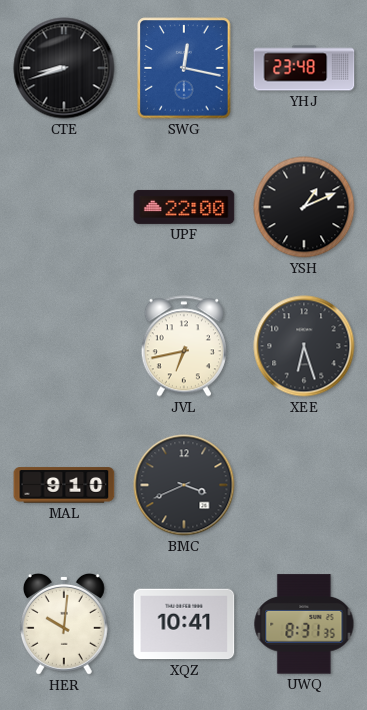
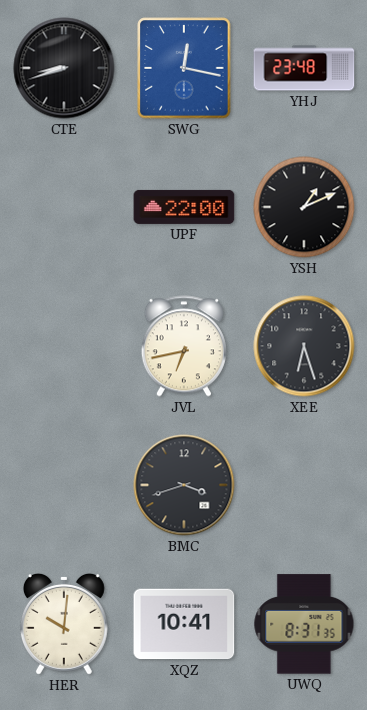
MAL: 9:10 -> none
BMC: 3:41 -> 3:42
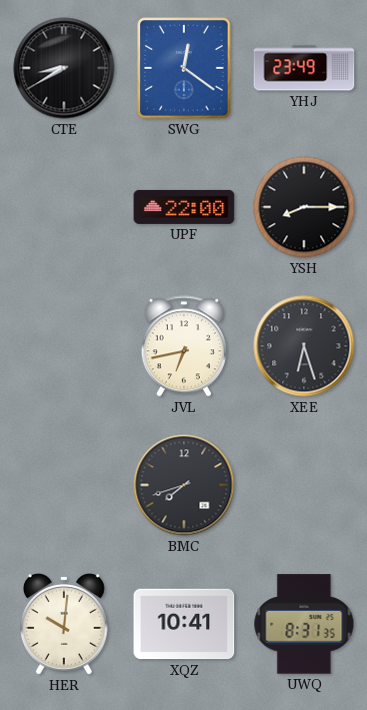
CTE: 8:42 -> 8:40
SWG: 12:17 -> 12:21
YHJ: 23:48 -> 23:49
YSH: 1:11 -> 8:15
BMC: 3:42 -> 7:42
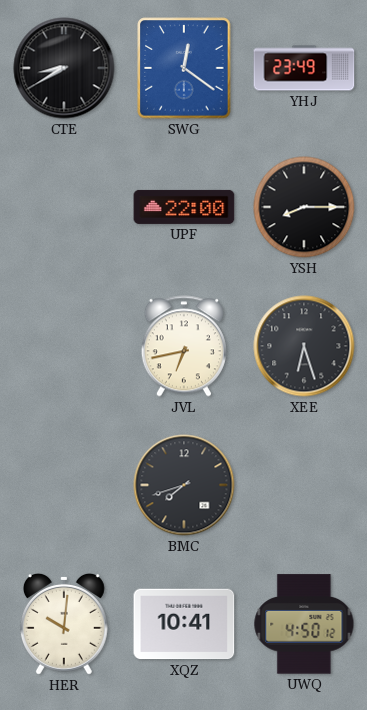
UWQ: 8:31 -> 4:50
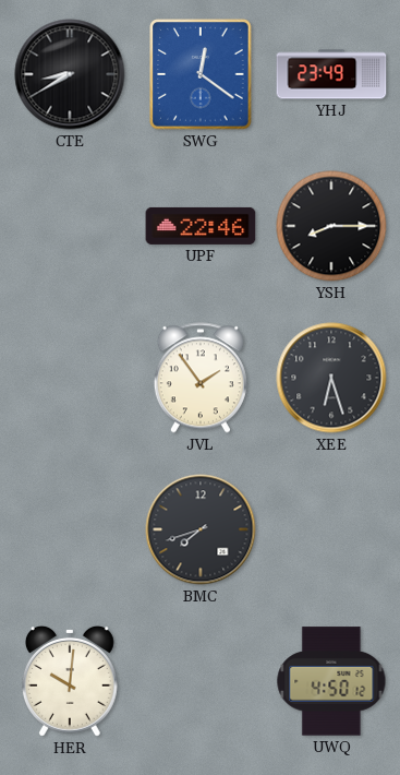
UPF: 22:00 -> 22:46
JVL: 6:43 -> 1:54
XQZ: 10:41 -> none
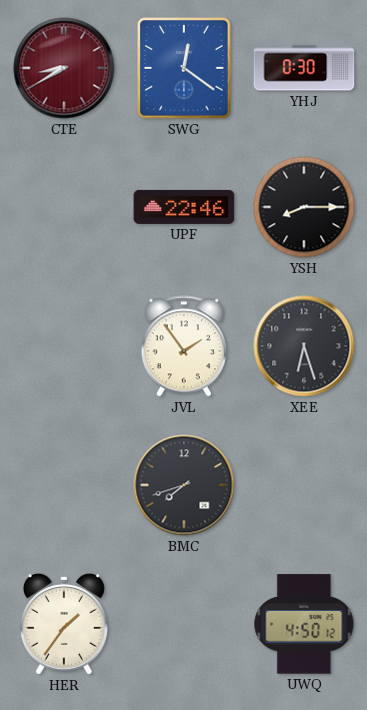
CTE dial: black -> burgundy
YHJ: 23:49 -> 0:30
HER: 10:01 -> 1:36
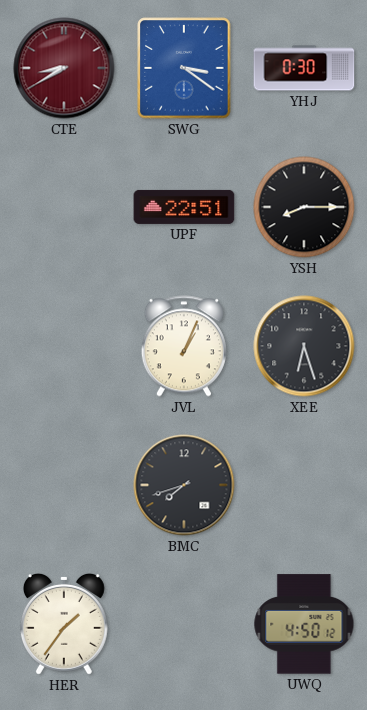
SWG: 12:21 -> 3:21
UPF: 22:46 -> 22:51
JVL: 1:54 -> 1:04
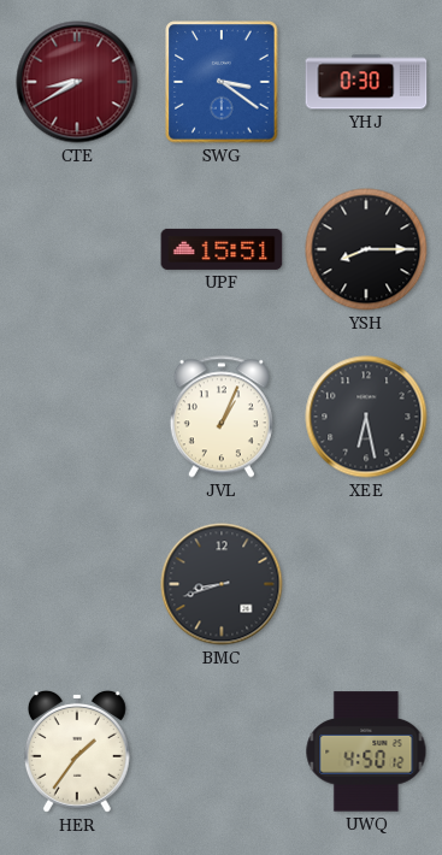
UPF: 22:51 -> 15:51
XEE: 6:27 -> 6:28
BMC: 7:42 -> 8:42
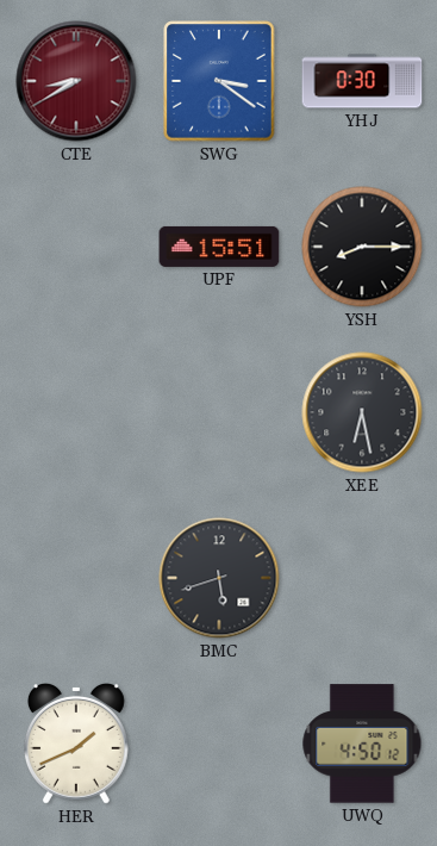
JVL: 1:04 -> none
BMC: 8:42 -> 5:42
HER: 1:36 -> 1:41
